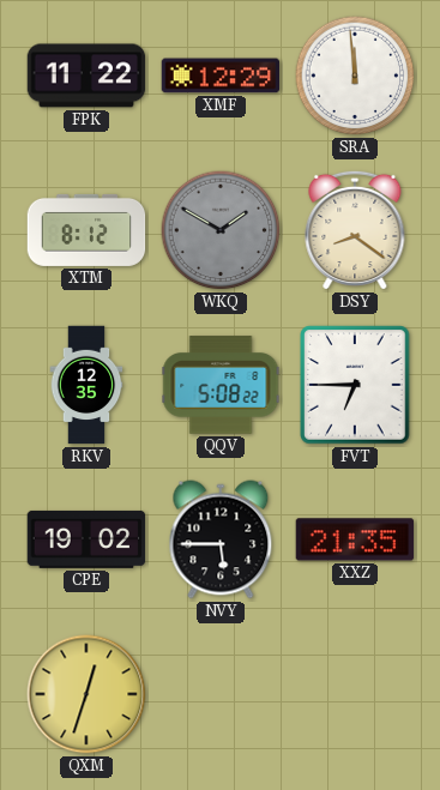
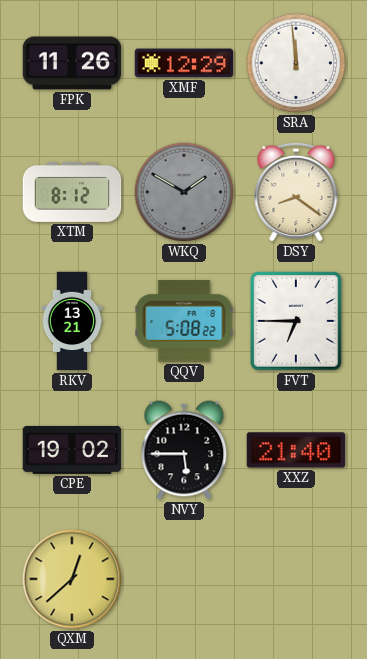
FPK: 11:22 -> 11:26
RKV: 12:35 -> 13:21
XXZ: 21:35 -> 21:40
QXM: 12:33 -> 12:38
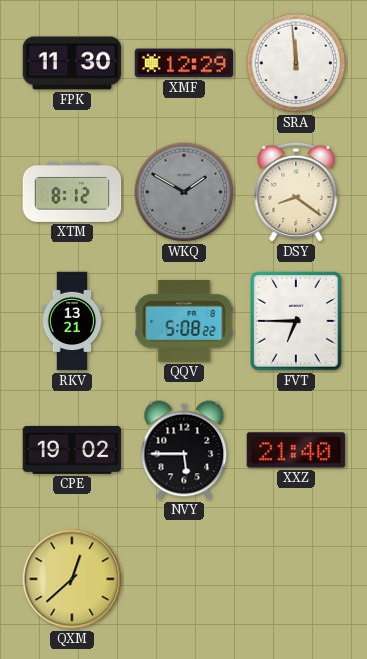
FPK: 11:26 -> 11:30
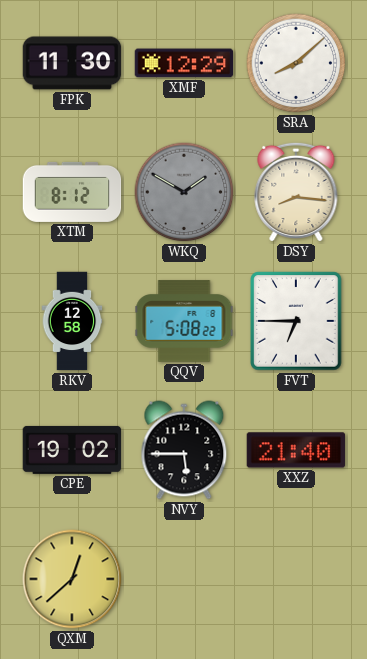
SRA: 11:59 -> 8:08
DSY: 8:21 -> 8:16
RKV: 13:21 -> 12:58
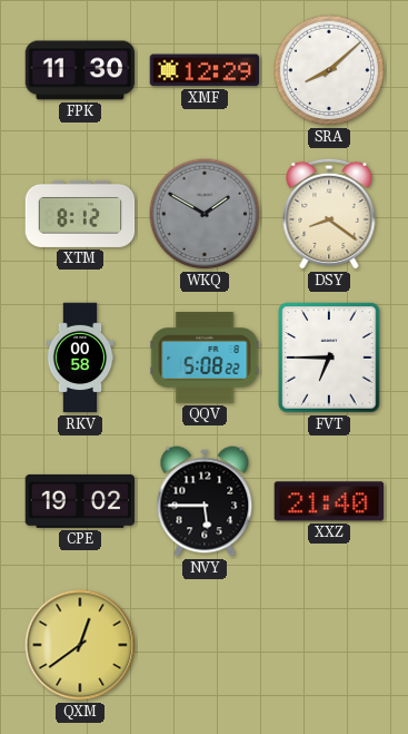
DSY: 8:16 -> 8:21
RKV: 12:58 -> 00:58
QXM: 12:38 -> 12:39
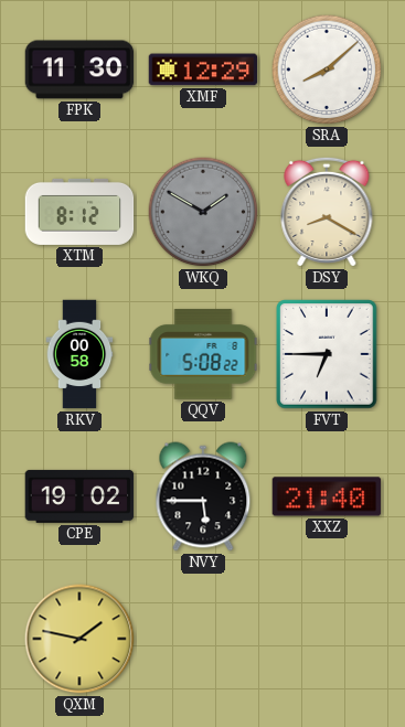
DSY: 8:21 -> 8:20
QXM: 12:39 -> 1:47
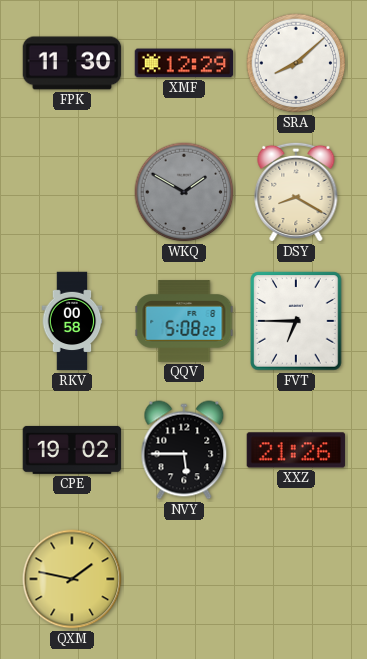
XTM: 8:12 -> none
XXZ: 21:40 -> 21:26
